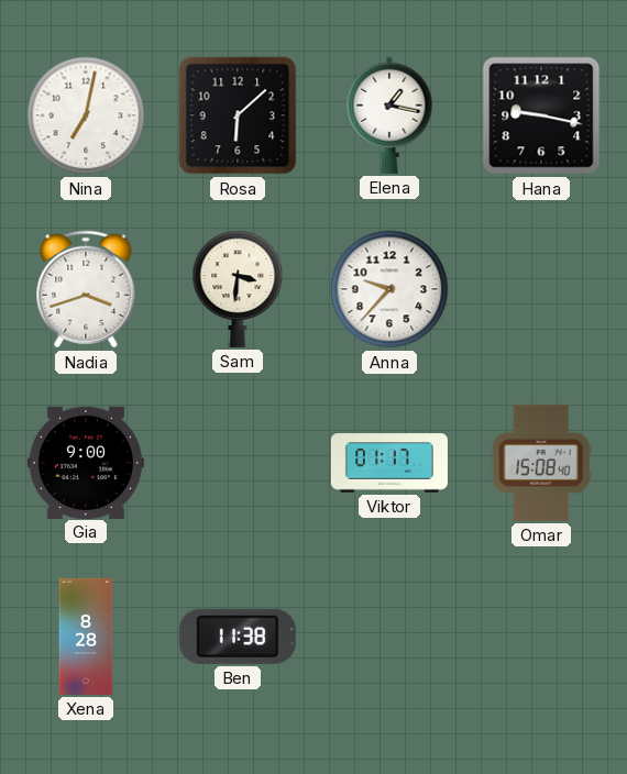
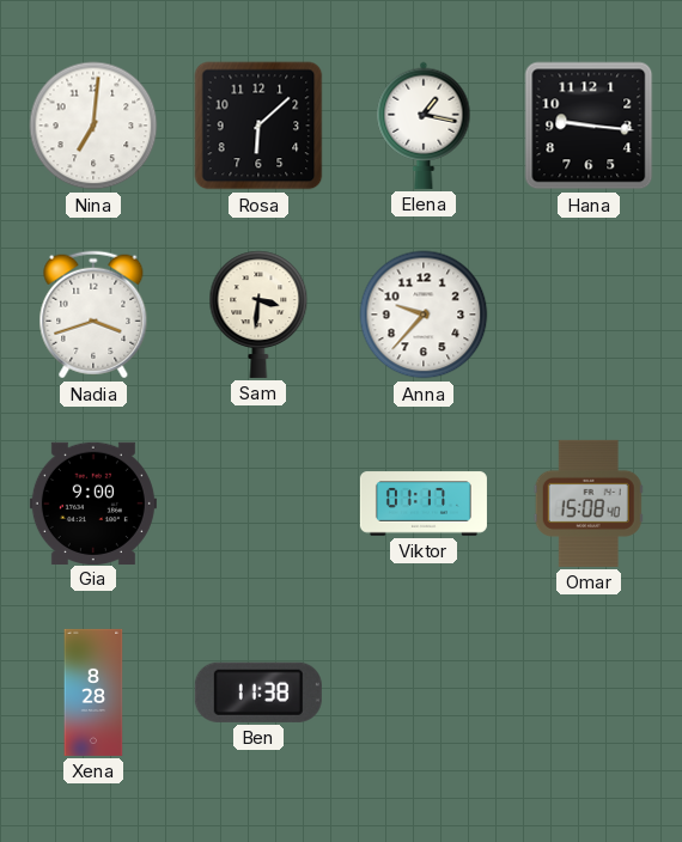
Nina: 7:02 -> 7:01
Hana: 9:17 -> 9:16
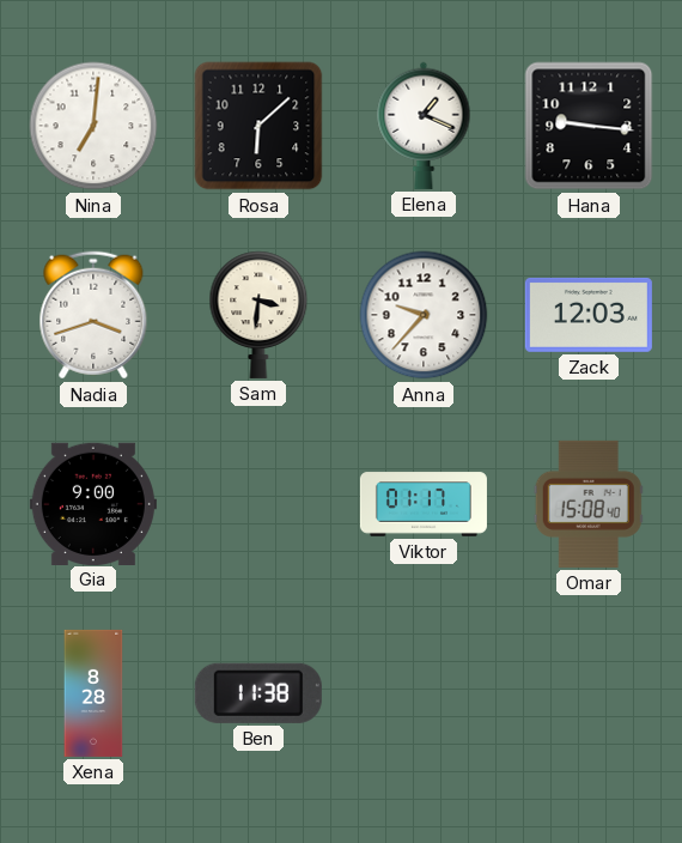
Elena: 1:17 -> 1:19
Zack: none -> 12:03
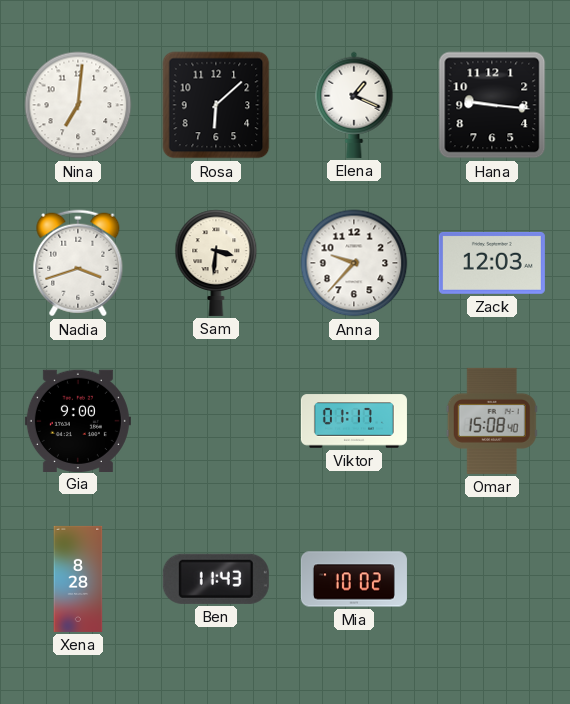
Ben: 11:38 -> 11:43
Mia: none -> 10:02
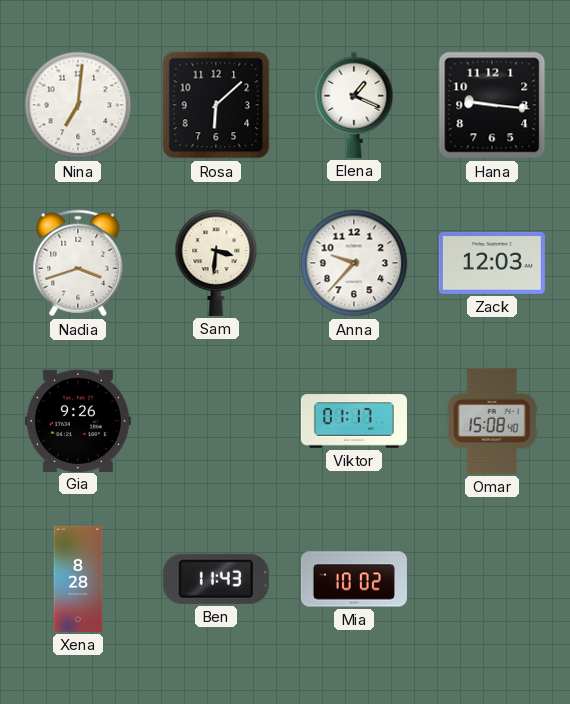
Gia: 9:00 -> 9:26
